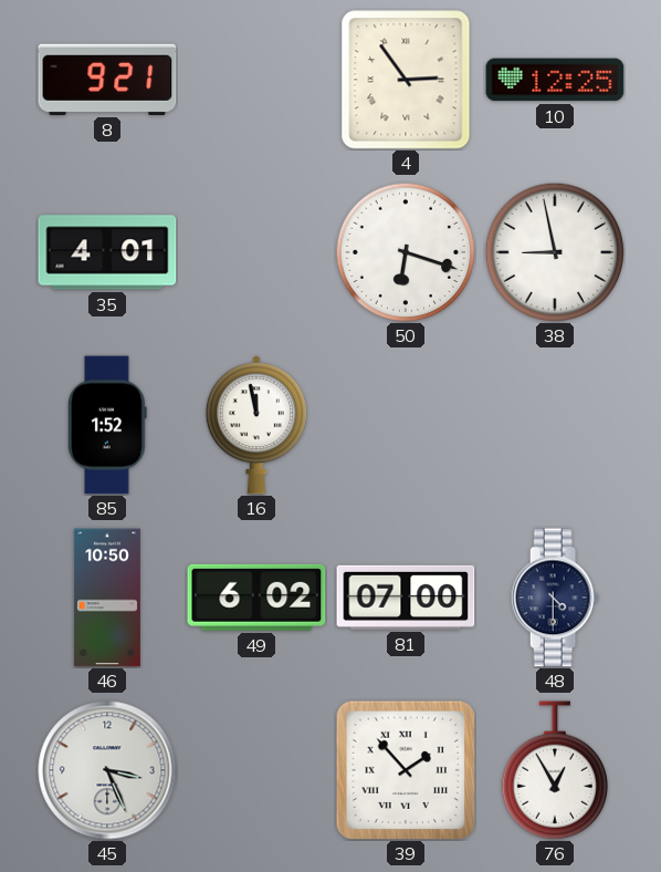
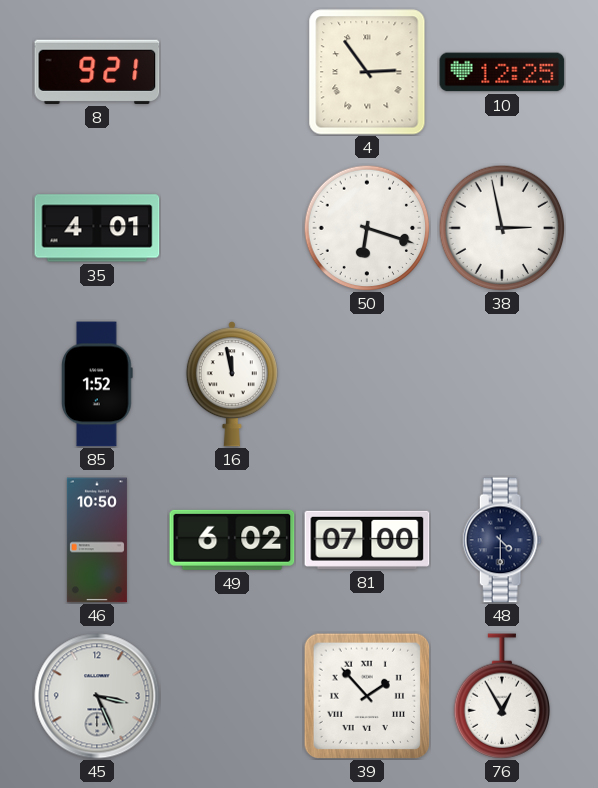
38: 8:58 -> 2:58
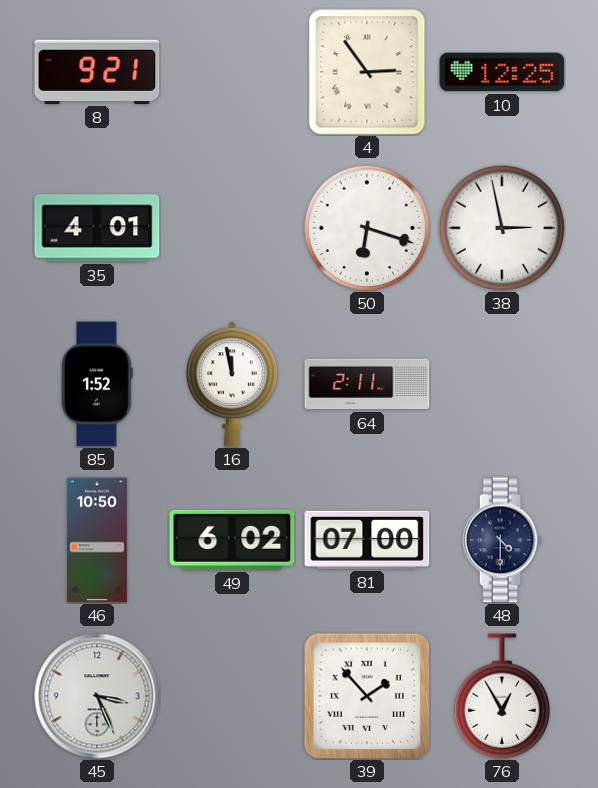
64: none -> 2:11
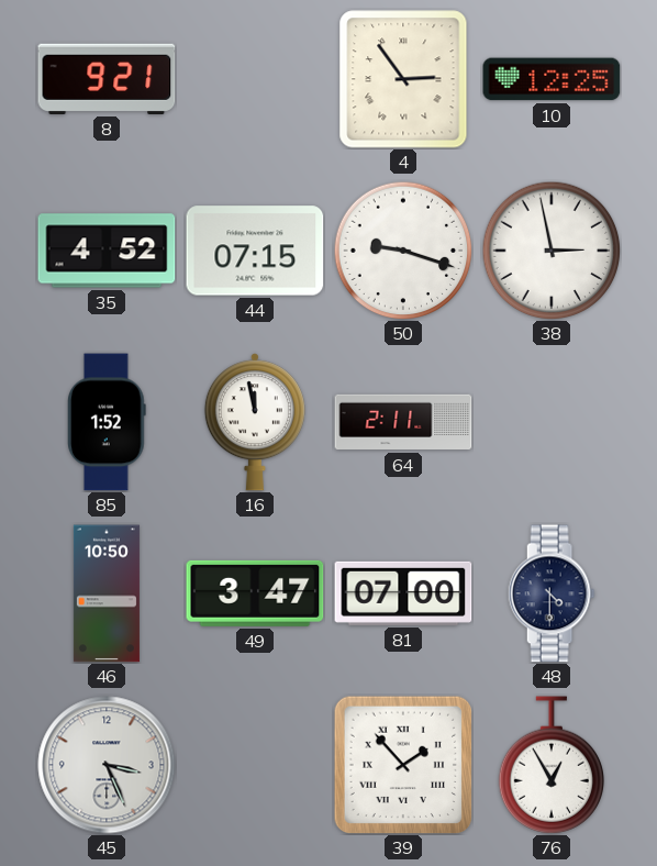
35: 4:01 -> 4:52
44: none -> 07:15
50: 6:18 -> 9:18
49: 6:02 -> 3:47
